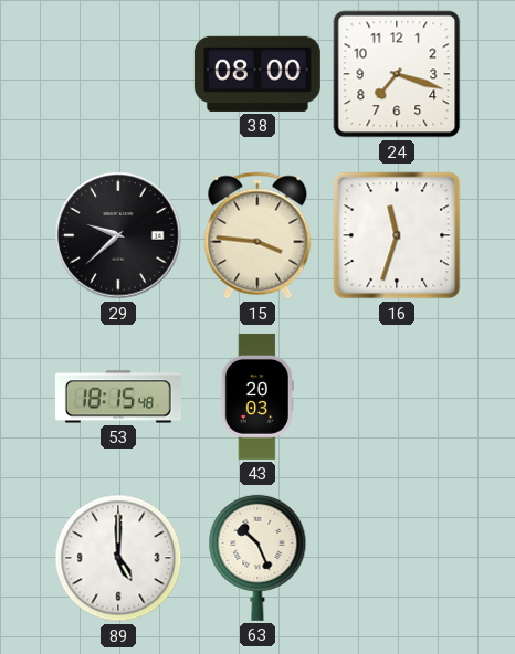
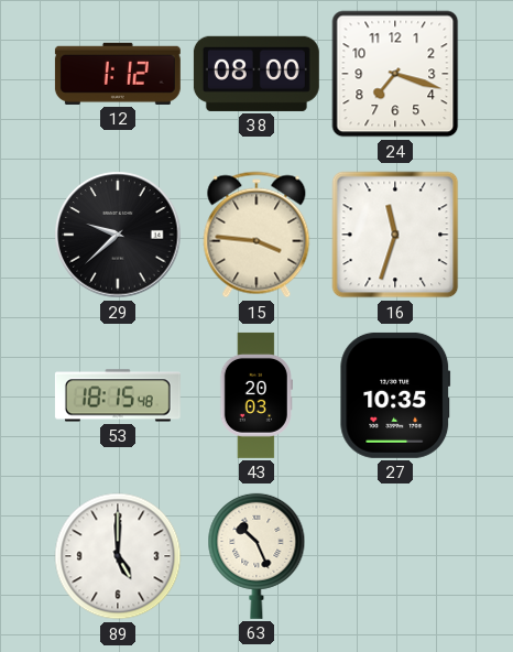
12: none -> 1:12
27: none -> 10:35
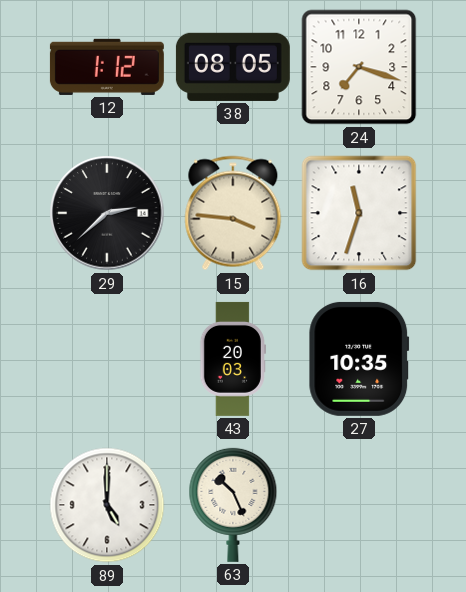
38: 08:00 -> 08:05
29: 9:38 -> 2:38
53: 18:15 -> none
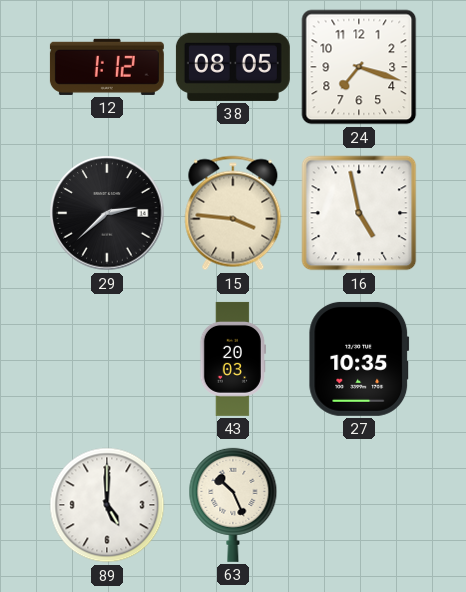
16: 11:33 -> 4:58
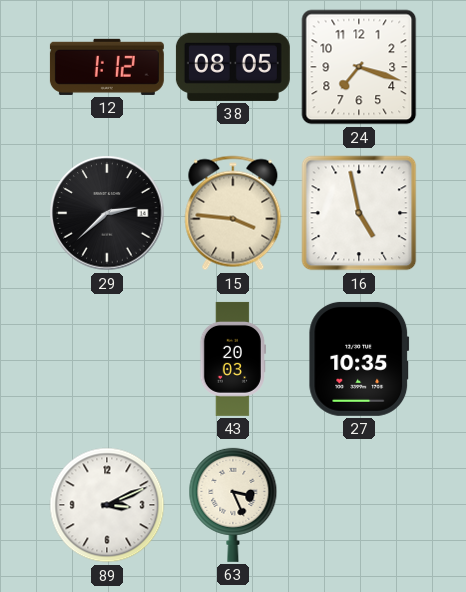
89: 5:00 -> 3:11
63: 10:26 -> 3:26
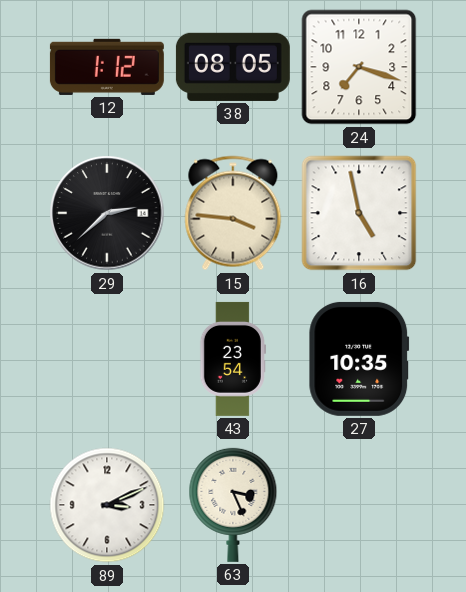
43: 20:03 -> 23:54
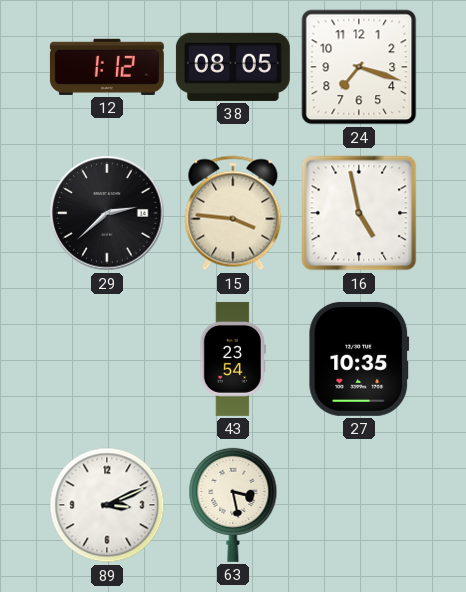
63: 3:26 -> 3:28
